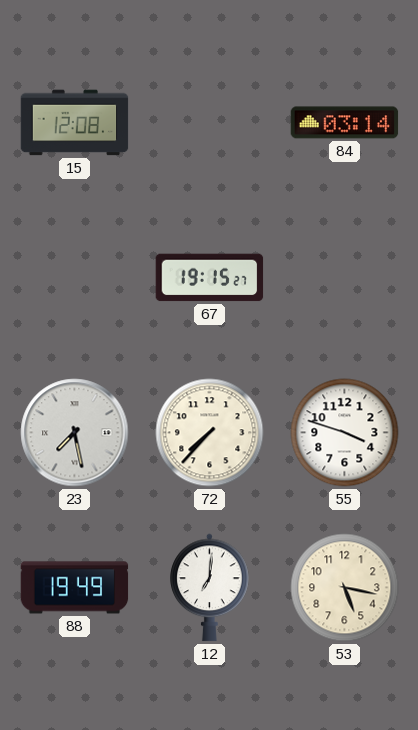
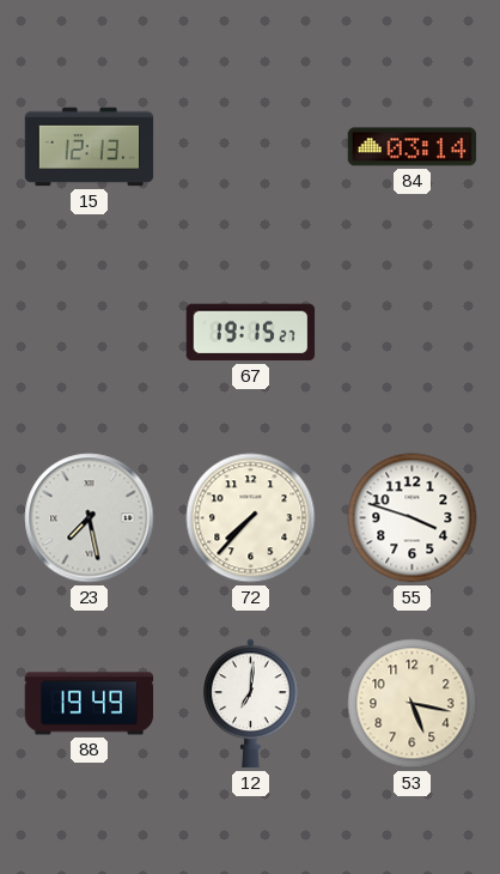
15: 12:08 -> 12:13
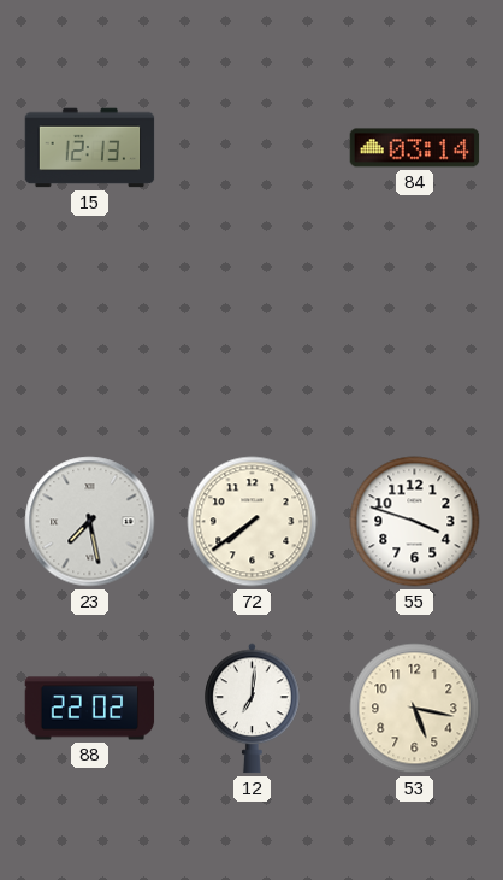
67: 19:15 -> none
72: 7:37 -> 7:39
88: 19:49 -> 22:02
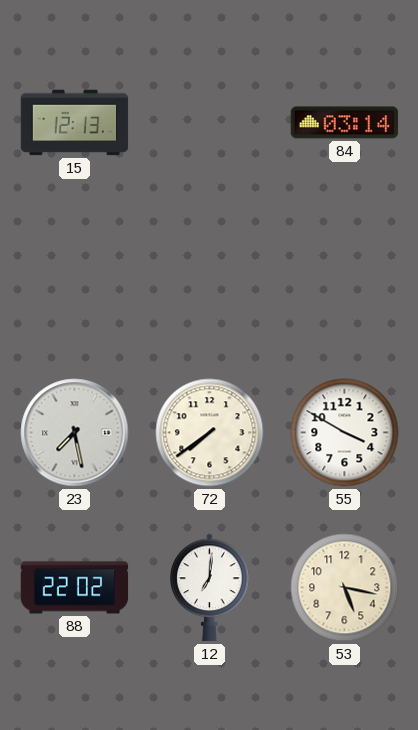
55: 3:48 -> 3:50
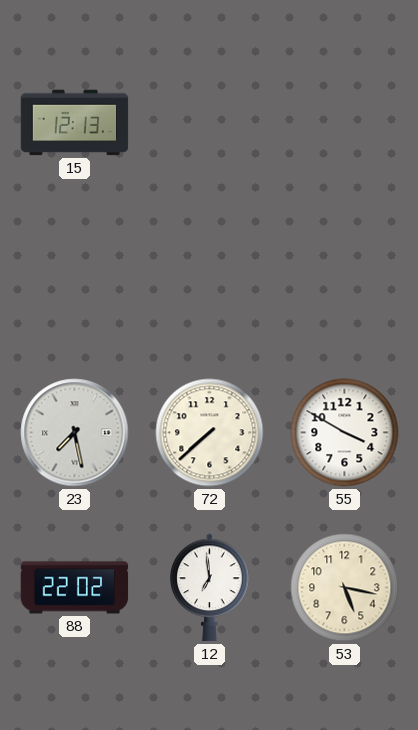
84: 03:14 -> none
72: 7:39 -> 7:38
12: 7:01 -> 6:59
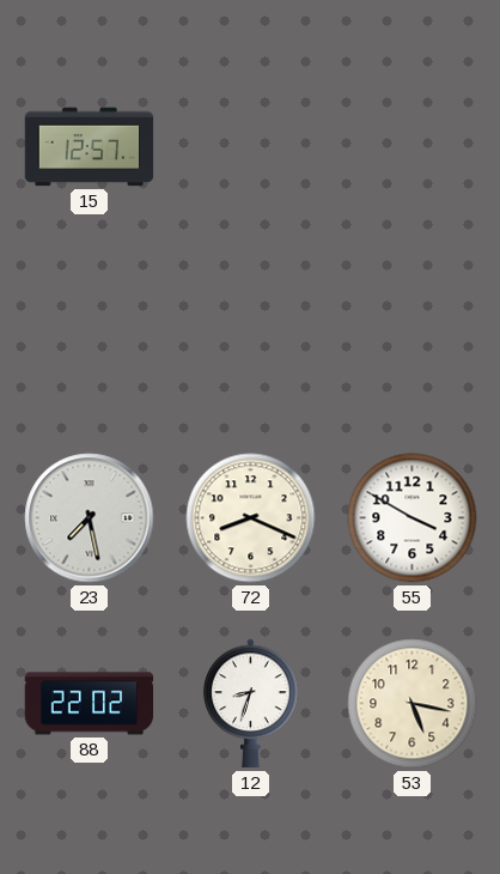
15: 12:13 -> 12:57
72: 7:38 -> 8:19
12: 6:59 -> 8:33
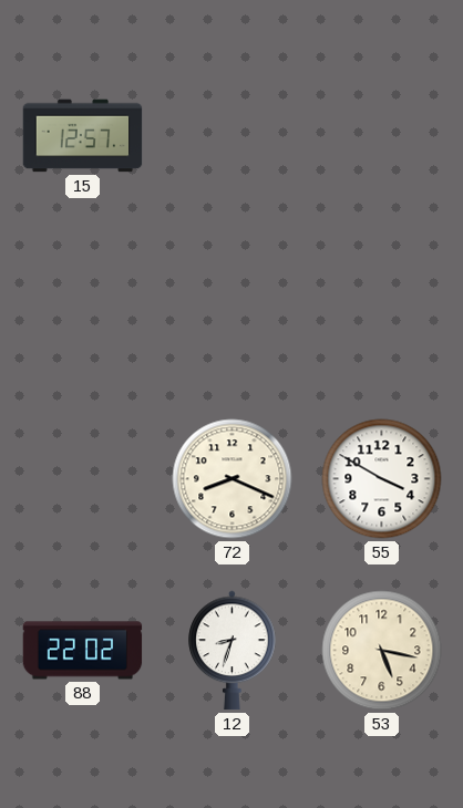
23: 7:28 -> none
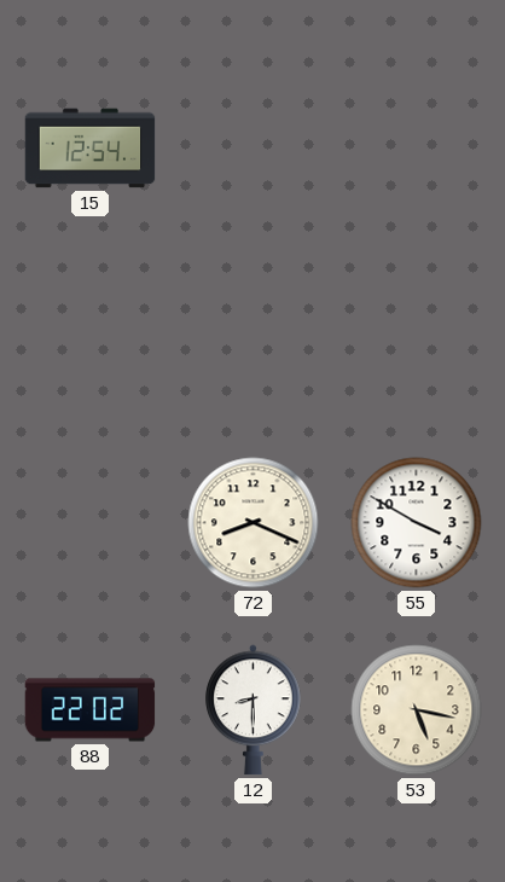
15: 12:57 -> 12:54
12: 8:33 -> 8:30
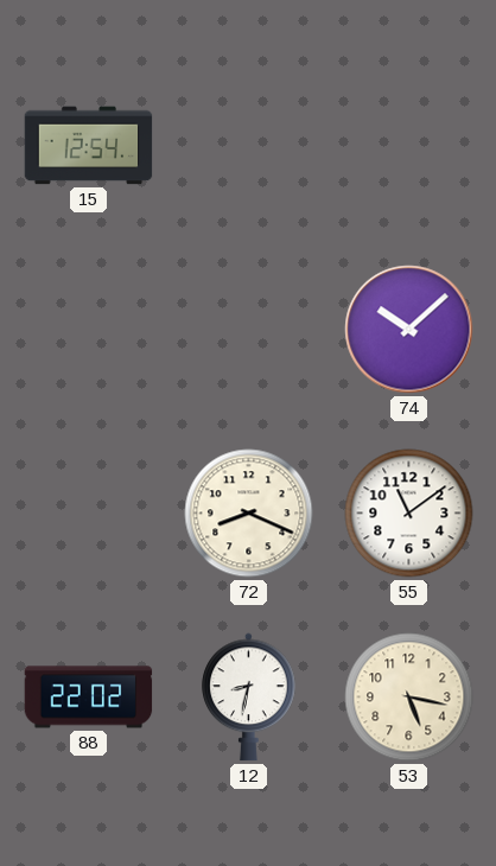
74: none -> 10:08
55: 3:50 -> 11:09
12: 8:30 -> 8:32
